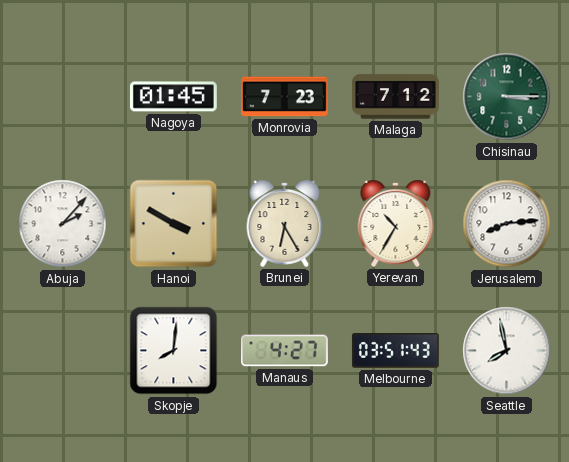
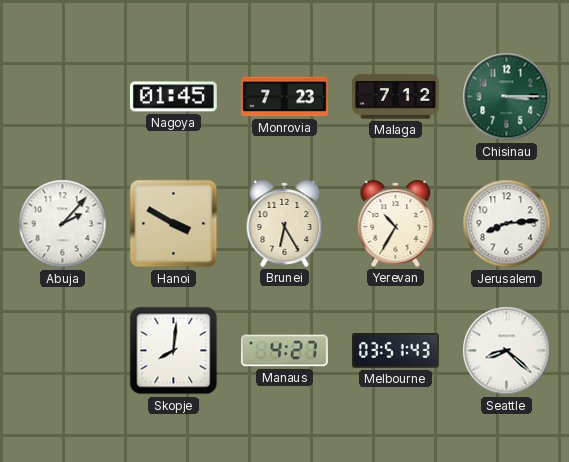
Seattle: 7:58 -> 8:22
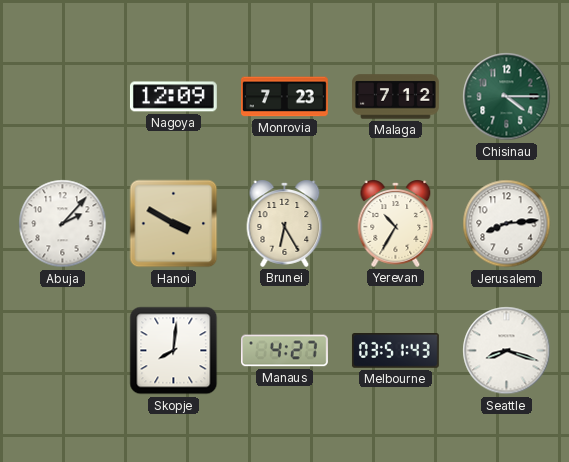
Nagoya: 01:45 -> 12:09
Chisinau: 3:15 -> 4:15
Seattle: 8:22 -> 8:18
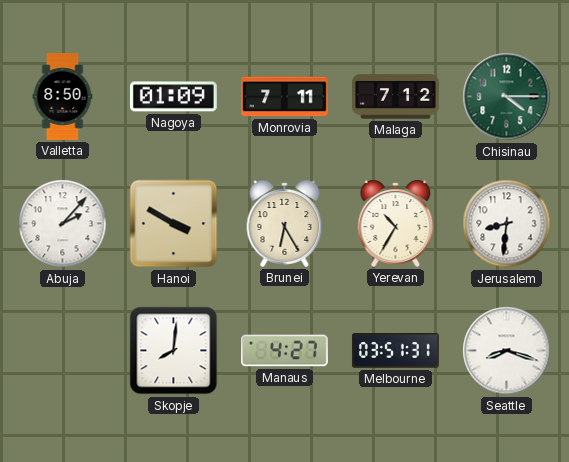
Valletta: none -> 8:50
Nagoya: 12:09 -> 01:09
Monrovia: 7:23 -> 7:11
Jerusalem: 8:14 -> 8:31
Melbourne: 03:51:43 -> 03:51:31
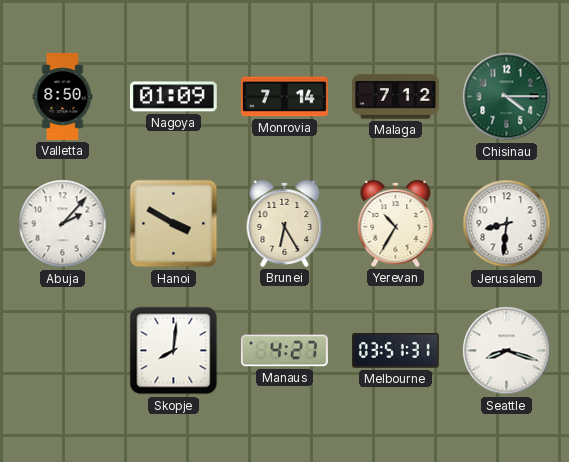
Monrovia: 7:11 -> 7:14
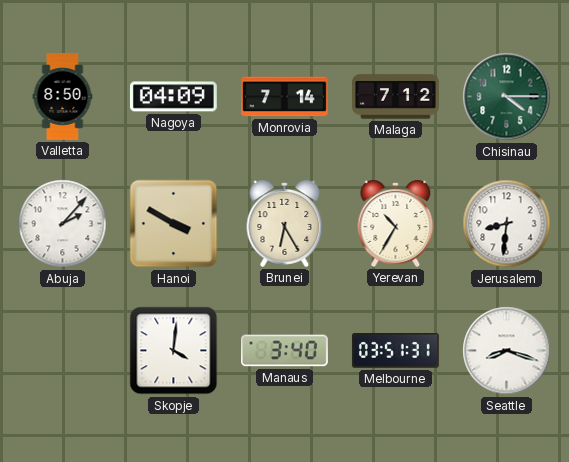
Nagoya: 01:09 -> 04:09
Skopje: 8:01 -> 4:01
Manaus: 4:27 -> 3:40
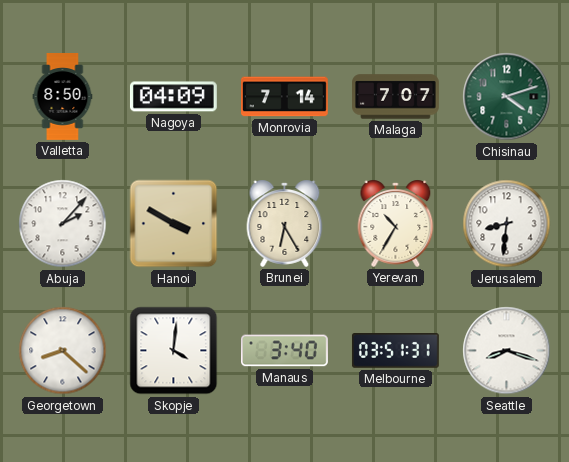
Malaga: 7:12 -> 7:07
Chisinau: 4:15 -> 4:12
Georgetown: none -> 8:22
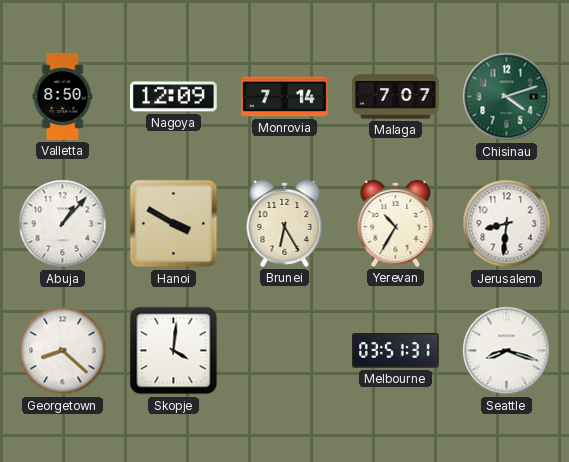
Nagoya: 04:09 -> 12:09
Abuja: 2:07 -> 1:07
Manaus: 3:40 -> none
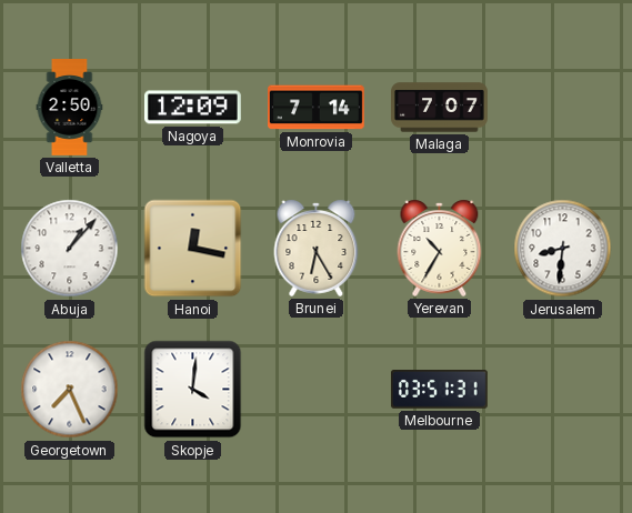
Valletta: 8:50 -> 2:50
Chisinau: 4:12 -> none
Hanoi: 3:50 -> 12:17
Georgetown: 8:22 -> 7:26
Seattle: 8:18 -> none
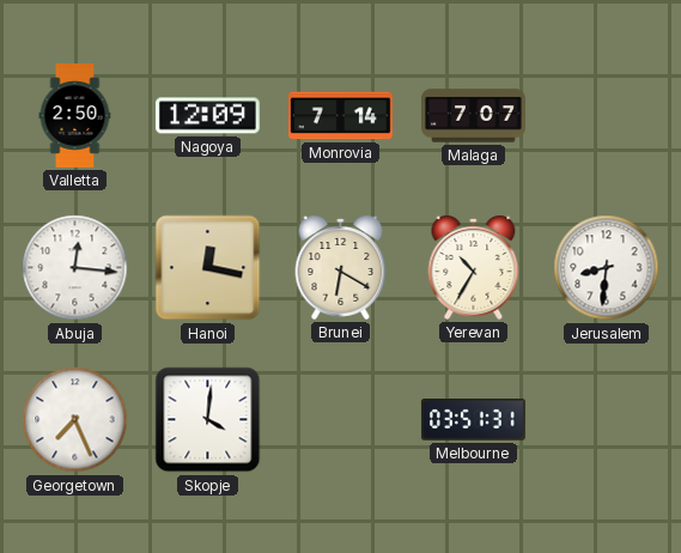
Abuja: 1:07 -> 12:16
Brunei: 6:25 -> 6:20
